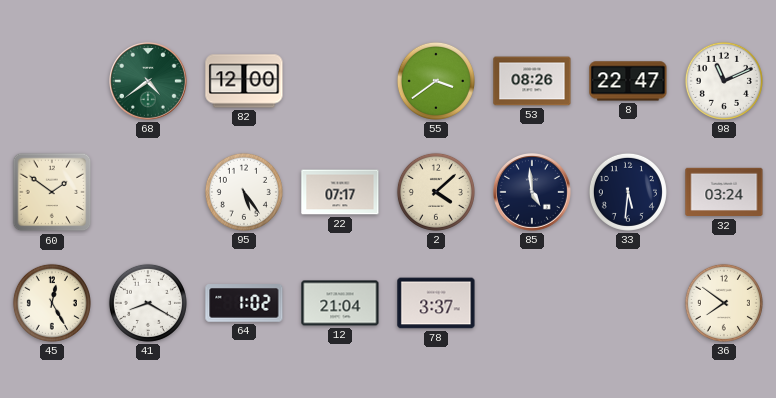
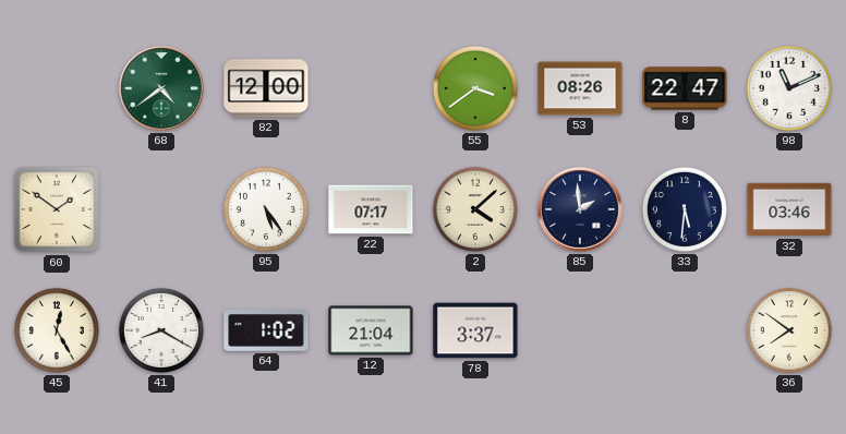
85: 4:59 -> 1:59
32: 03:24 -> 03:46
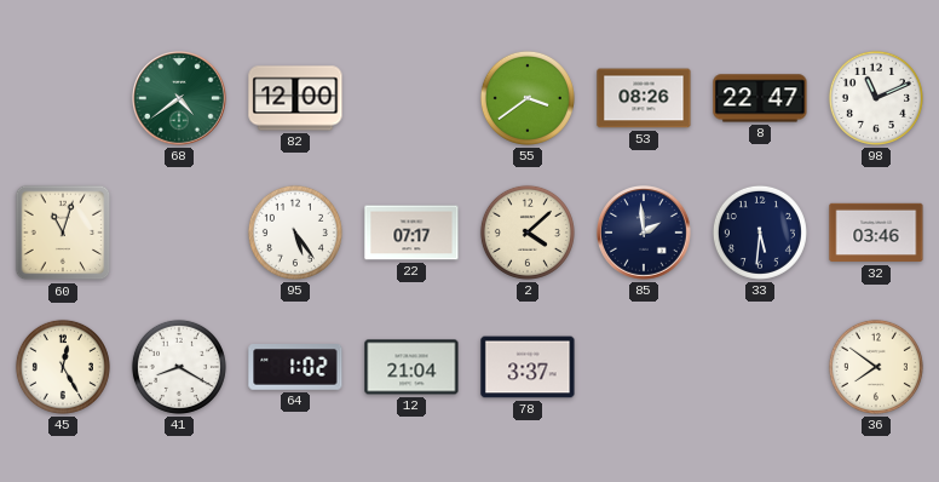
60: 1:51 -> 11:03
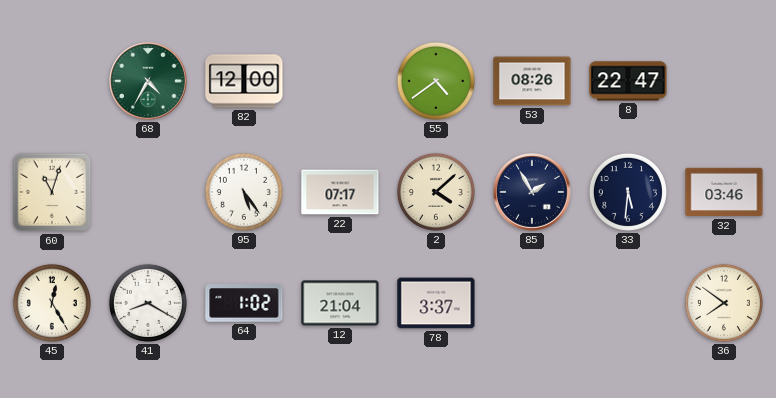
68: 4:39 -> 4:35
55: 3:39 -> 4:39
98: 11:11 -> none
85: 1:59 -> 1:55
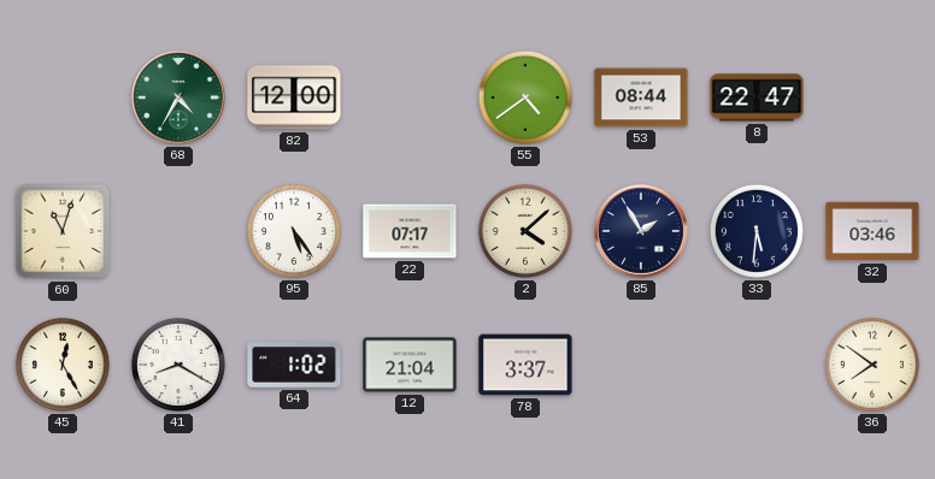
53: 08:26 -> 08:44
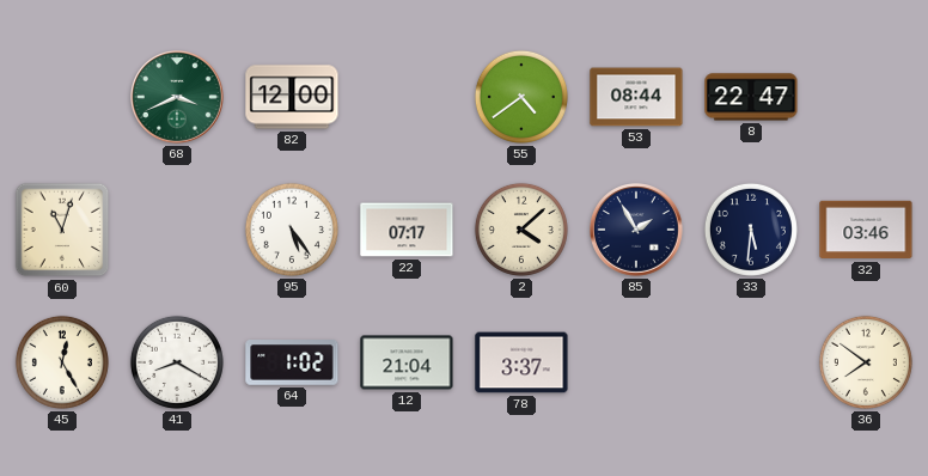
68: 4:35 -> 3:41
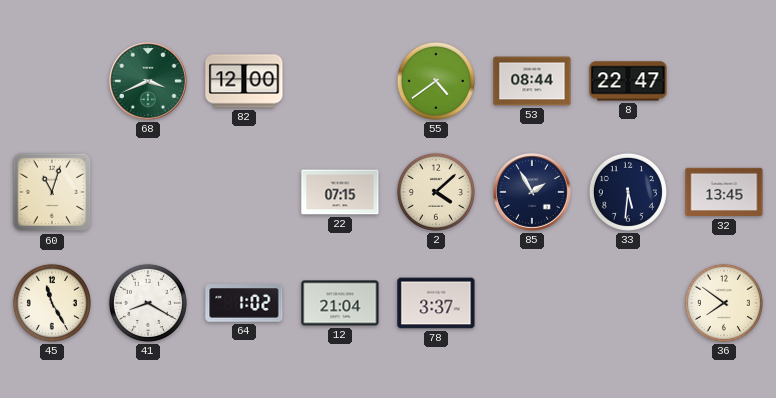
95: 5:24 -> none
22: 07:17 -> 07:15
32: 03:46 -> 13:45
45: 12:25 -> 11:25
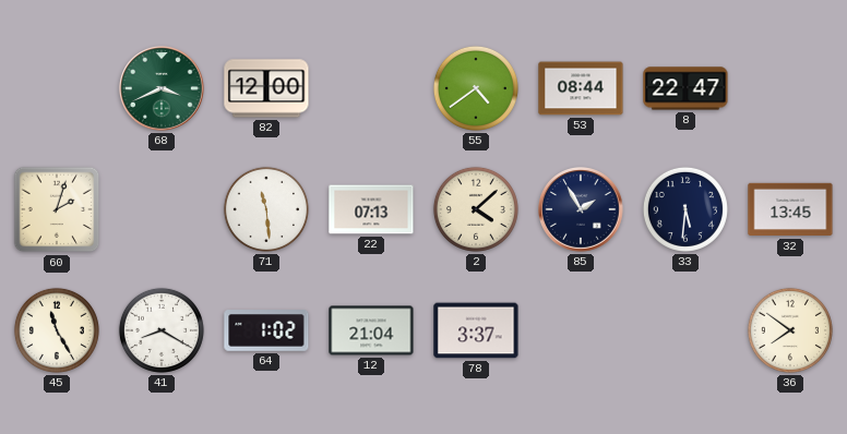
60: 11:03 -> 2:03
71: none -> 11:29
22: 07:15 -> 07:13
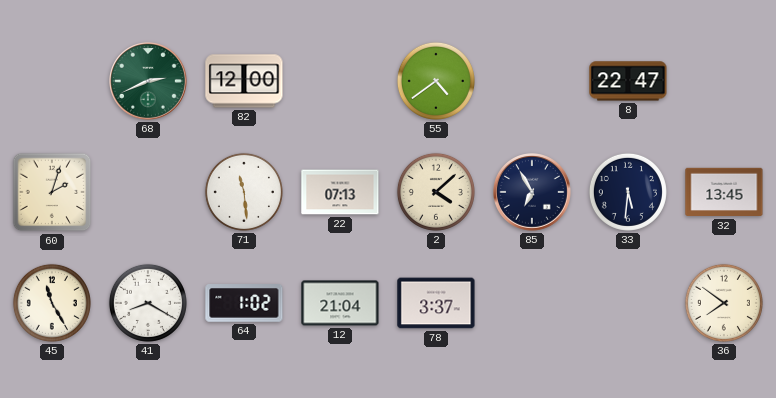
68: 3:41 -> 2:41
53: 08:44 -> none
85: 1:55 -> 6:55
